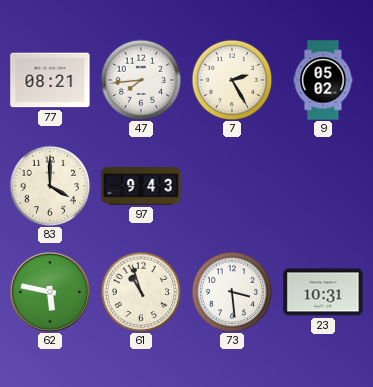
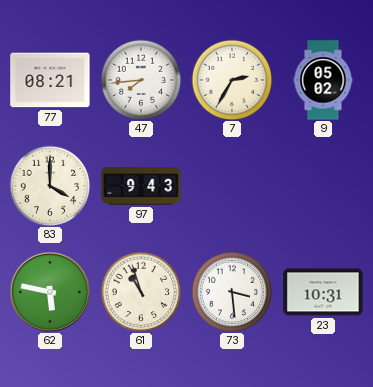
7: 2:25 -> 2:35
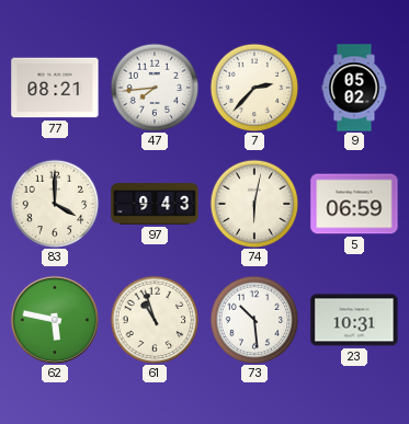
7: 2:35 -> 2:37
74: none -> 6:02
5: none -> 06:59
73: 3:29 -> 10:29
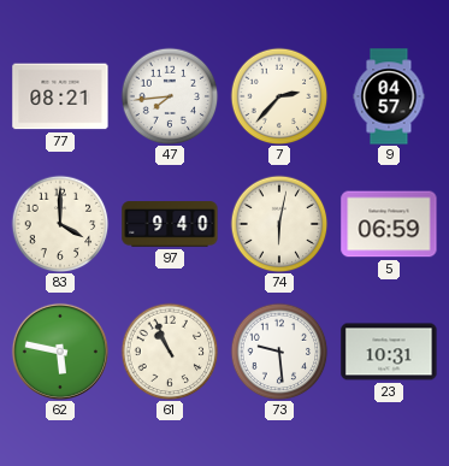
9: 05:02 -> 04:57
97: 9:43 -> 9:40
61: 10:57 -> 10:56
73: 10:29 -> 9:29
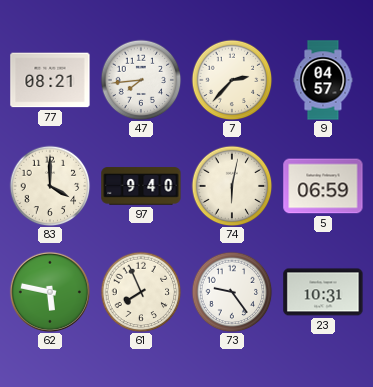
61: 10:56 -> 7:56
73: 9:29 -> 9:24
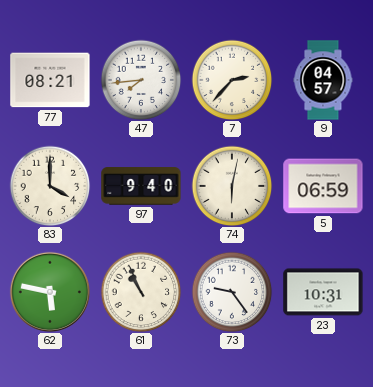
61: 7:56 -> 10:56
